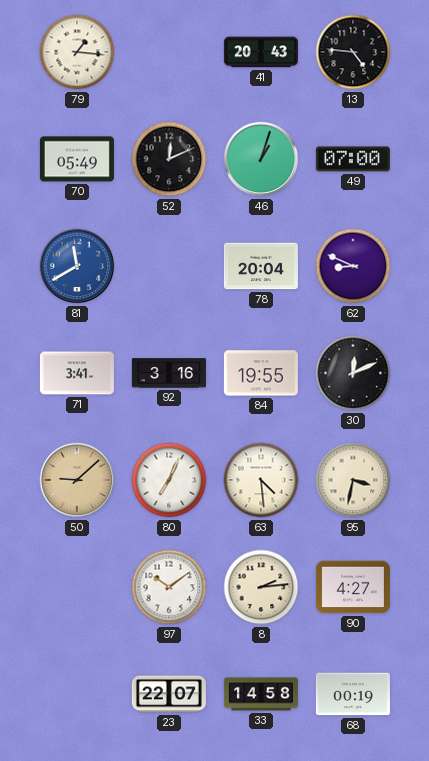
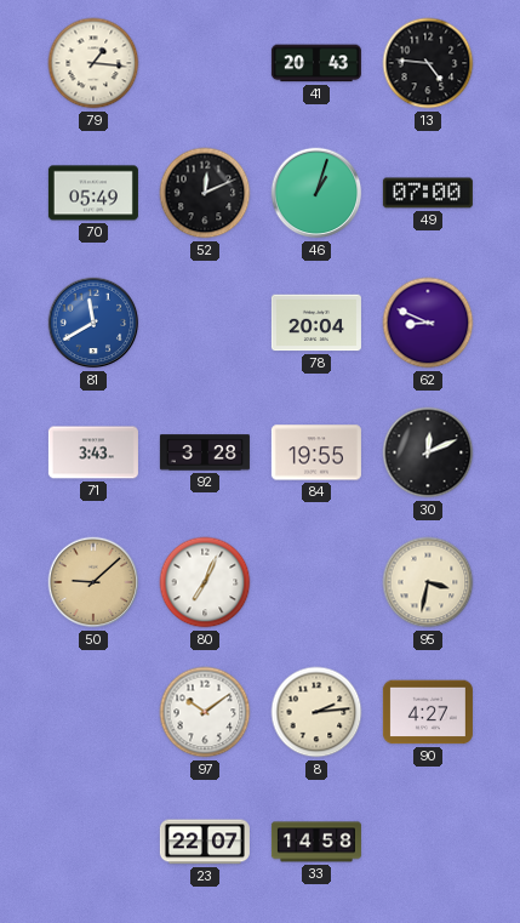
71: 3:41 -> 3:43
92: 3:16 -> 3:28
63: 4:29 -> none
68: 00:19 -> none
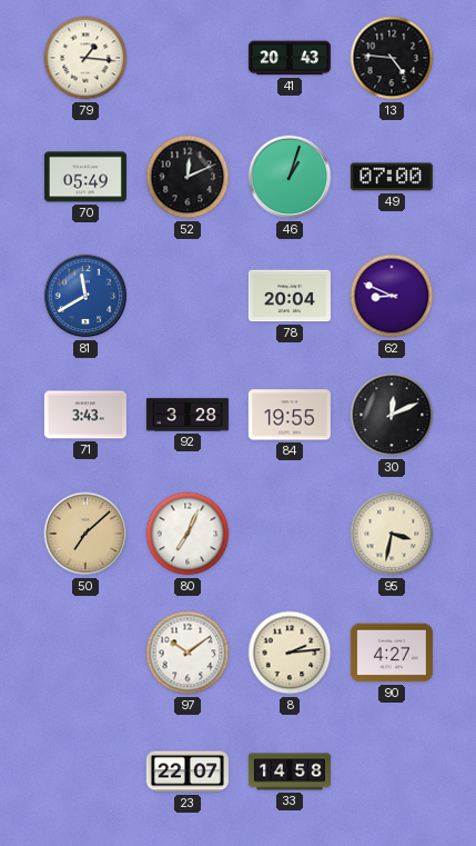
50: 9:08 -> 7:08
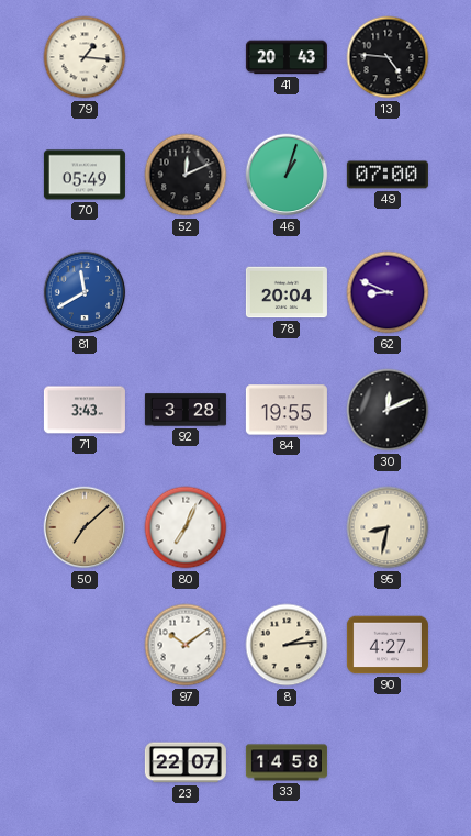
95: 3:32 -> 8:32
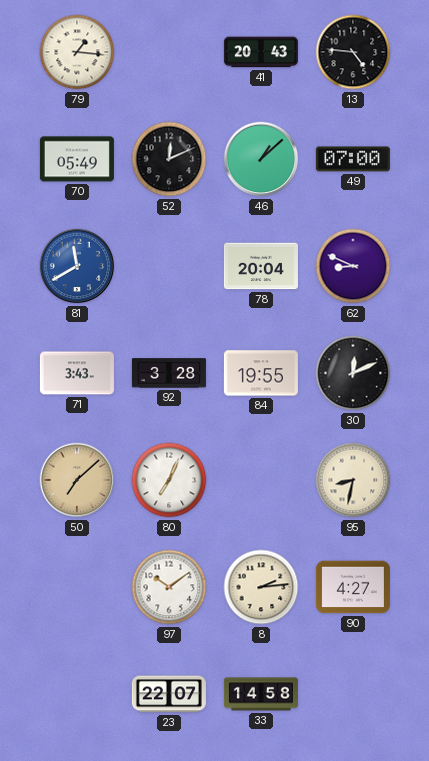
46: 1:03 -> 1:08
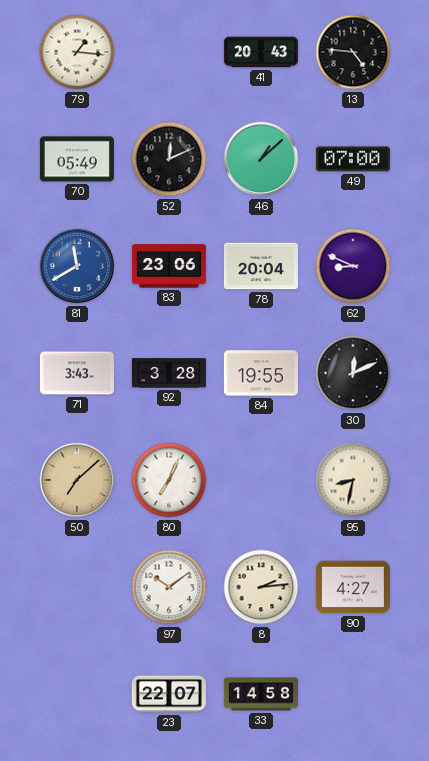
83: none -> 23:06
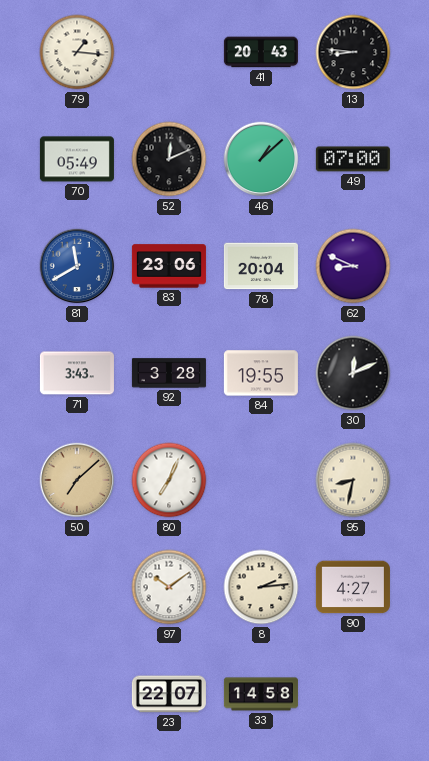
13: 4:46 -> 8:46
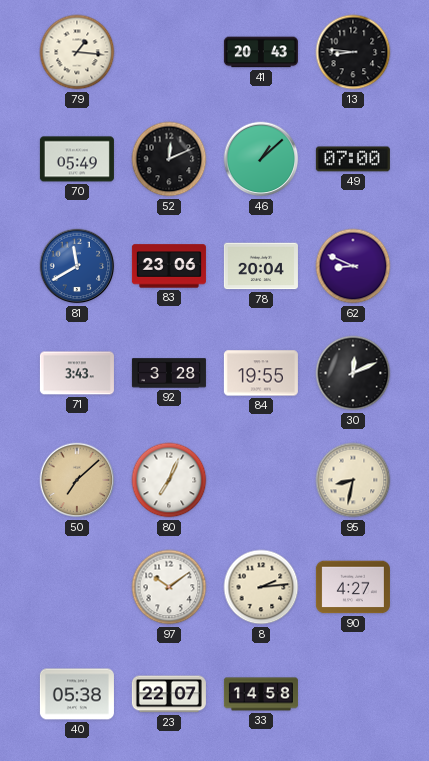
40: none -> 05:38
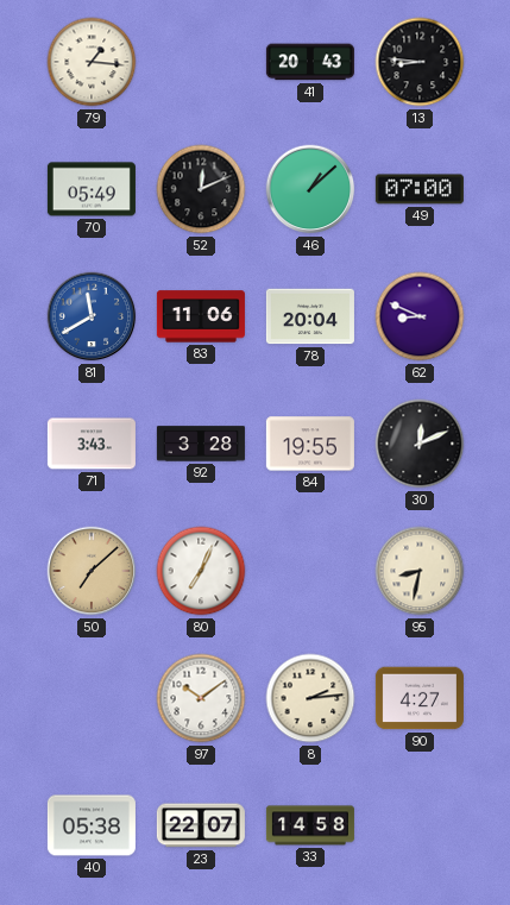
83: 23:06 -> 11:06
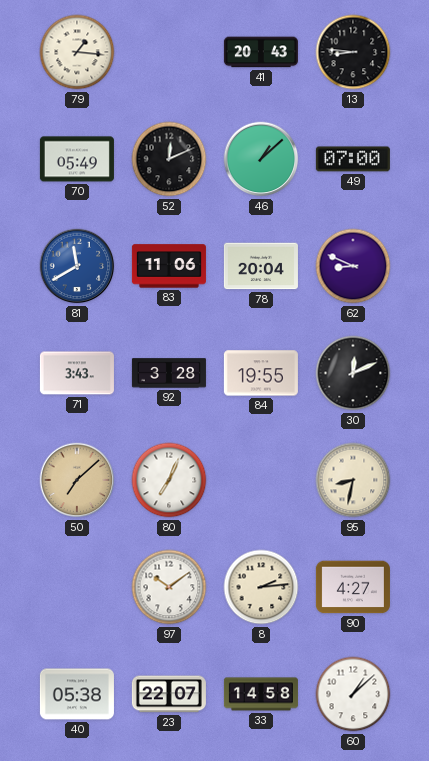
60: none -> 1:08
